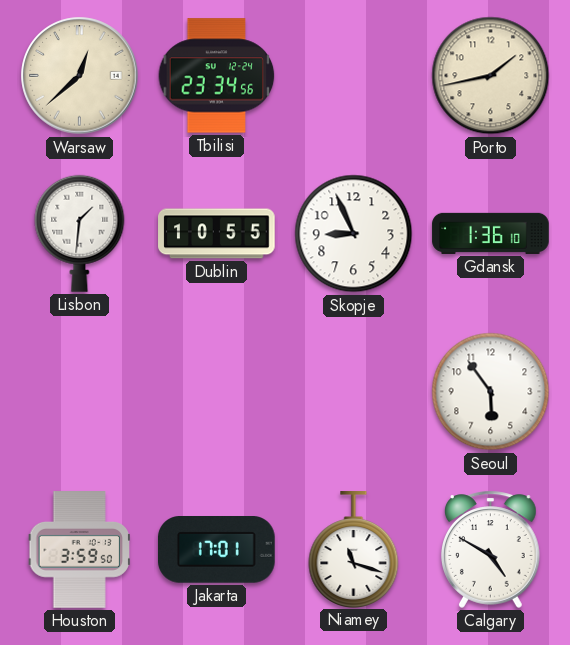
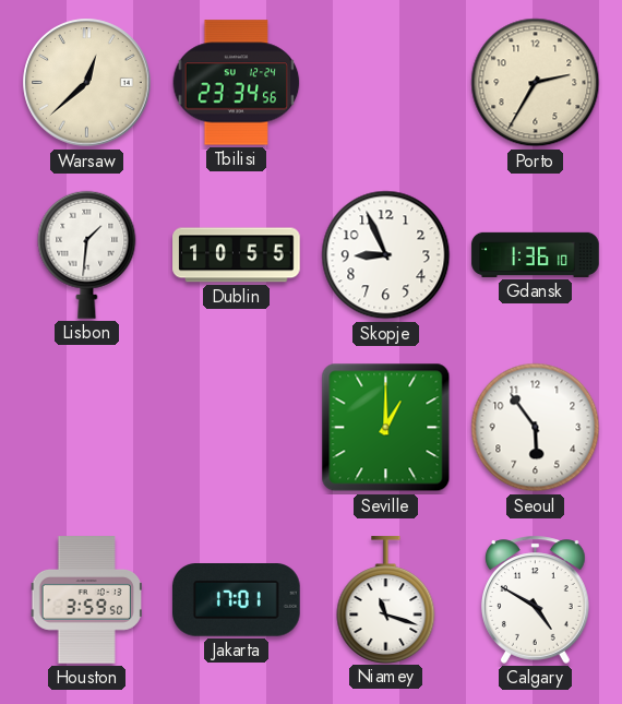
Porto: 1:43 -> 2:35
Seville: none -> 1:00
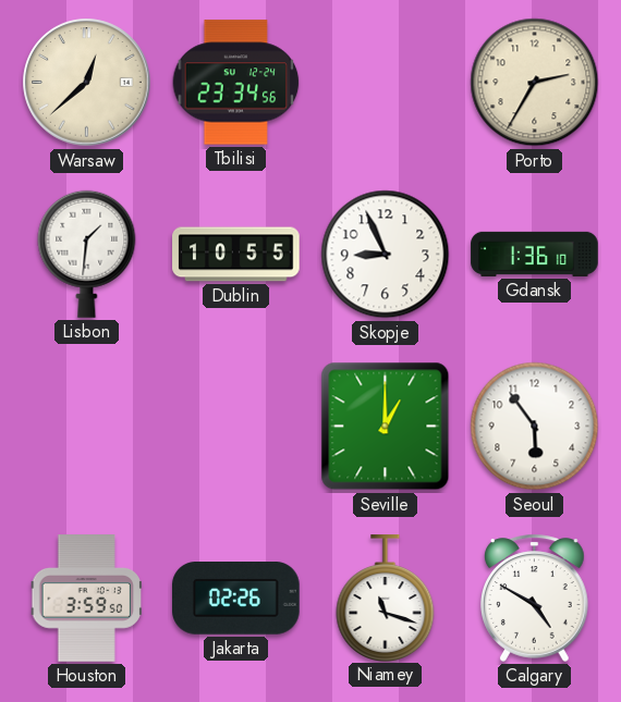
Jakarta: 17:01 -> 02:26
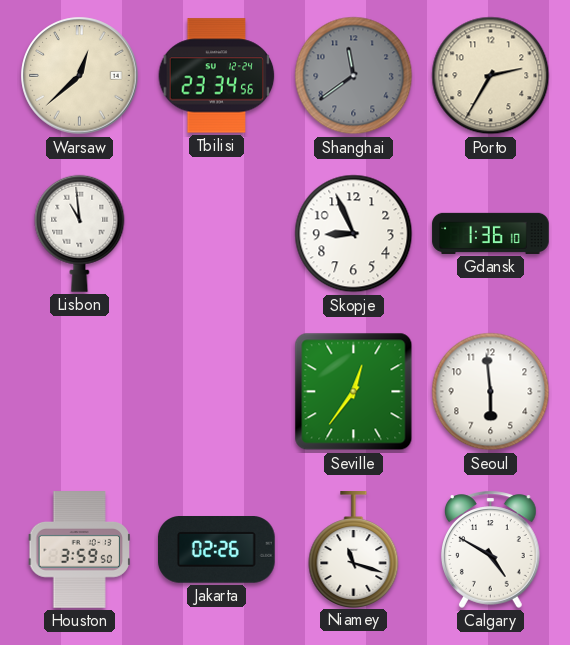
Shanghai: none -> 11:39
Lisbon: 1:31 -> 10:59
Dublin: 10:55 -> none
Seville: 1:00 -> 12:36
Seoul: 5:54 -> 5:59
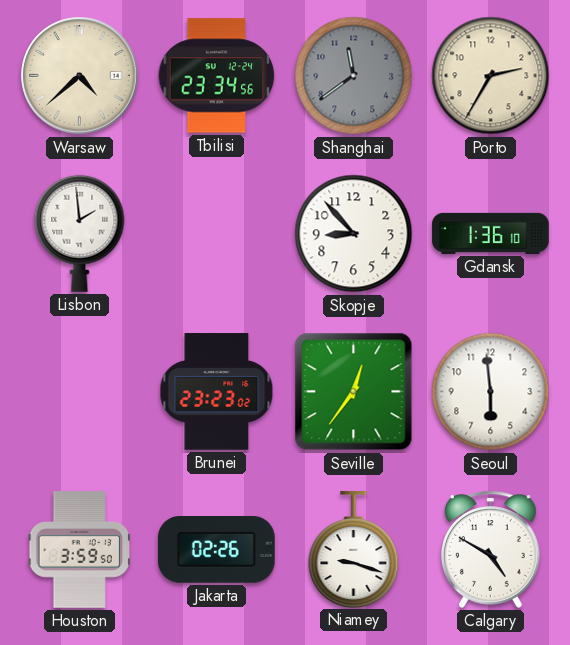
Warsaw: 12:38 -> 4:38
Lisbon: 10:59 -> 1:59
Skopje: 8:56 -> 8:53
Brunei: none -> 23:23
Niamey: 11:18 -> 9:18
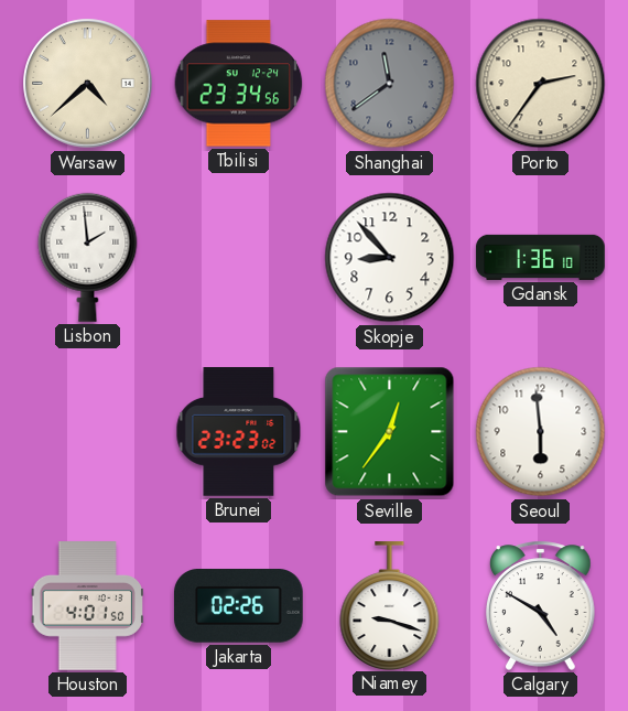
Porto: 2:35 -> 2:36
Houston: 3:59 -> 4:01
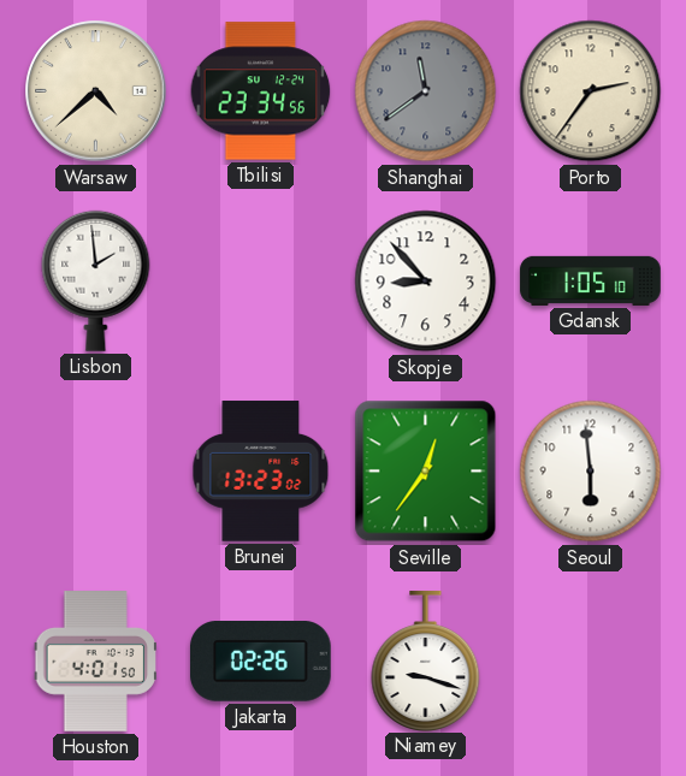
Gdansk: 1:36 -> 1:05
Brunei: 23:23 -> 13:23
Calgary: 4:50 -> none
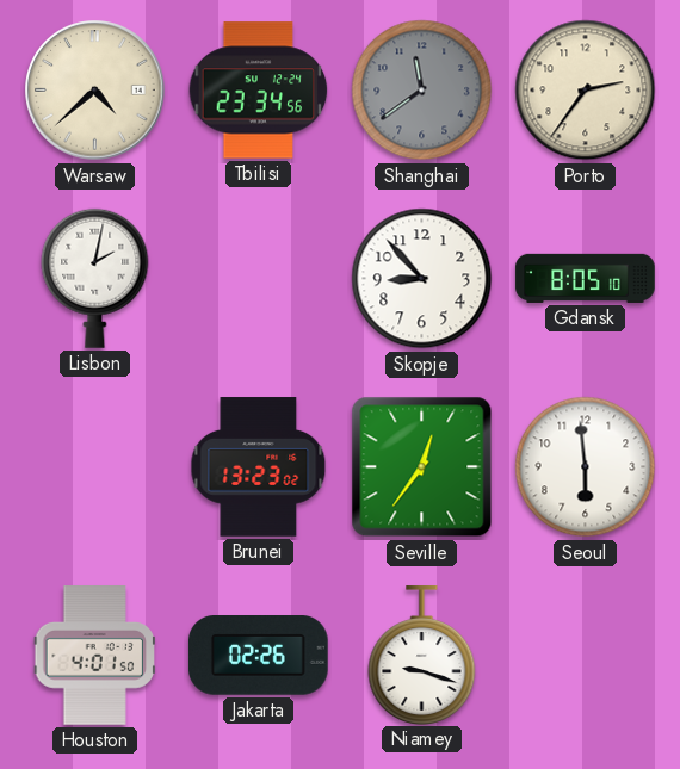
Lisbon: 1:59 -> 2:02
Gdansk: 1:05 -> 8:05
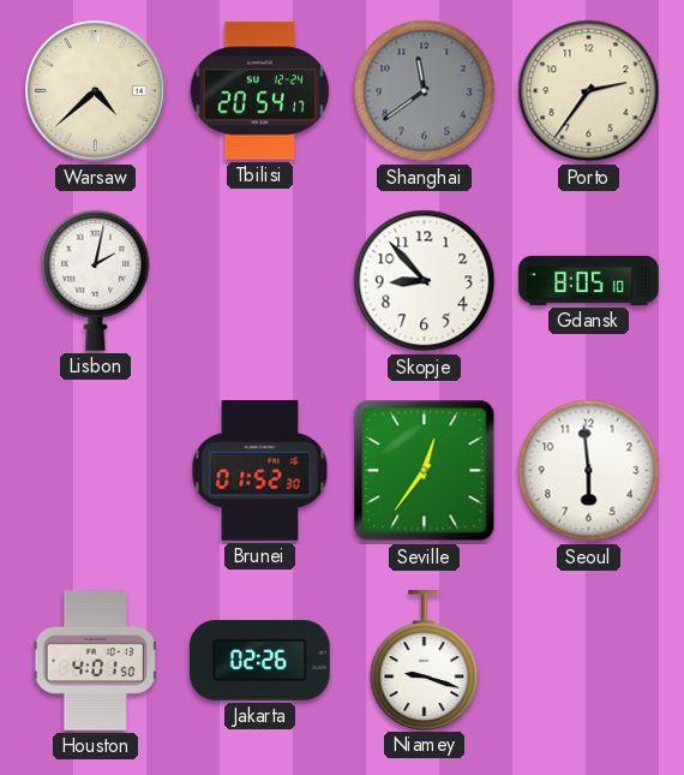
Tbilisi: 23:34 -> 20:54
Brunei: 13:23 -> 01:52
